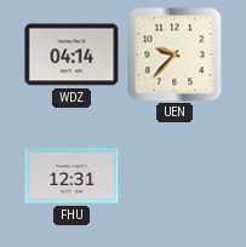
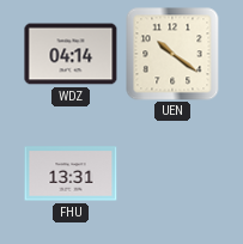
UEN: 9:37 -> 10:21
FHU: 12:31 -> 13:31
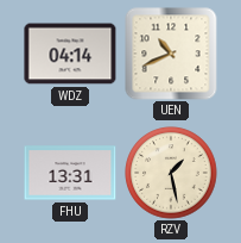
UEN: 10:21 -> 10:41
RZV: none -> 1:28
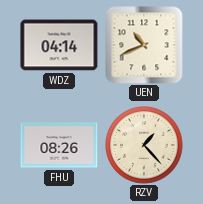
FHU: 13:31 -> 08:26
RZV: 1:28 -> 1:23
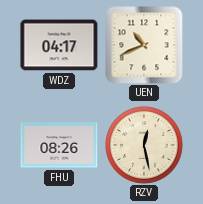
WDZ: 04:14 -> 04:17
RZV: 1:23 -> 12:28
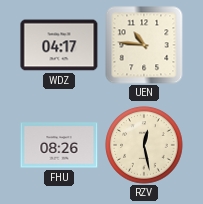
UEN: 10:41 -> 10:46
